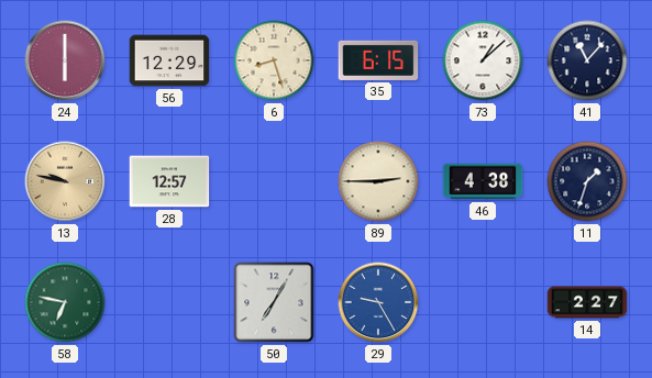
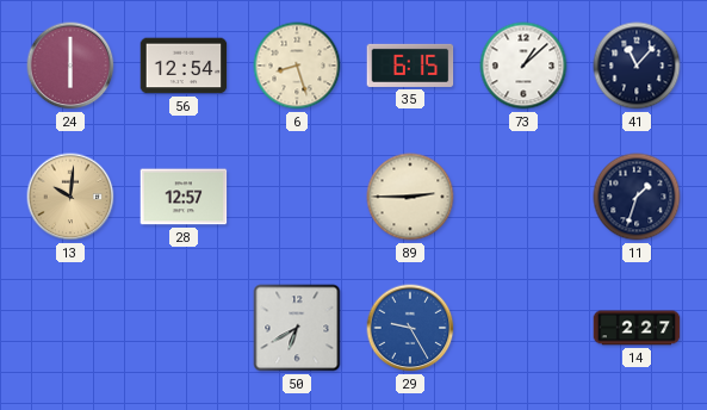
56: 12:29 -> 12:54
13: 9:47 -> 10:01
46: 4:38 -> none
58: 6:47 -> none
50: 7:05 -> 6:40
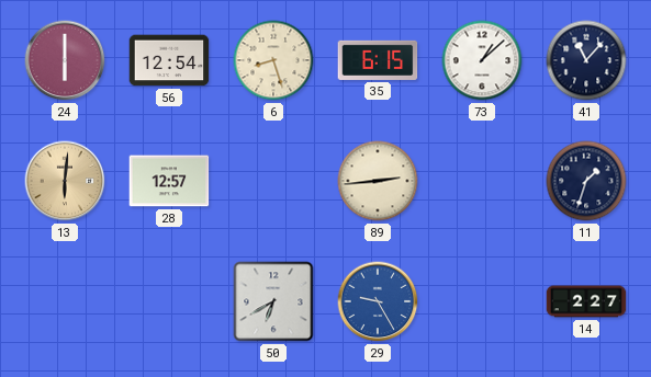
13: 10:01 -> 6:01
89: 2:45 -> 2:44
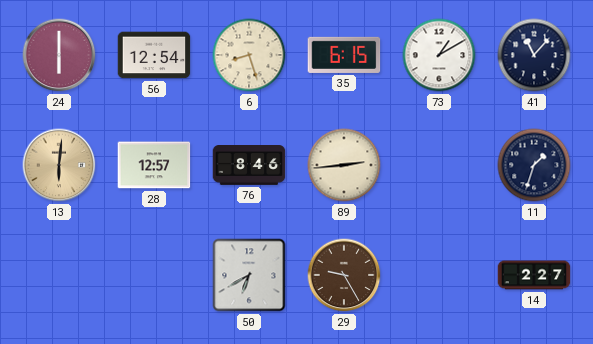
73: 1:08 -> 1:10
76: none -> 8:46
29 dial: blue -> brown
